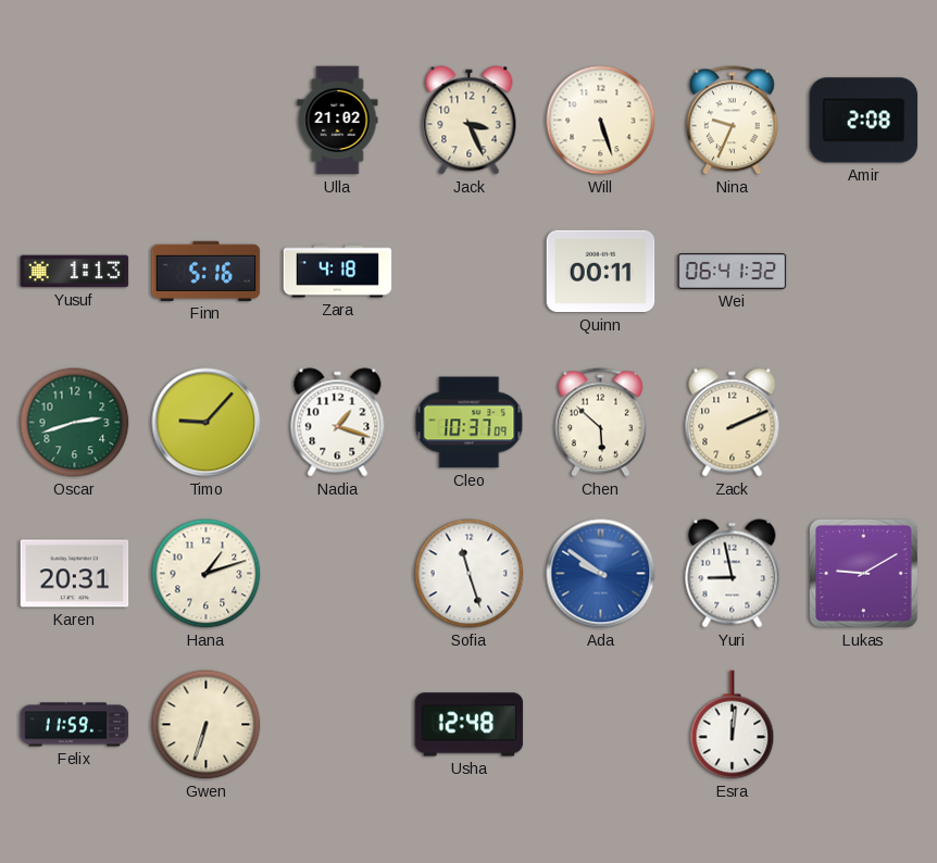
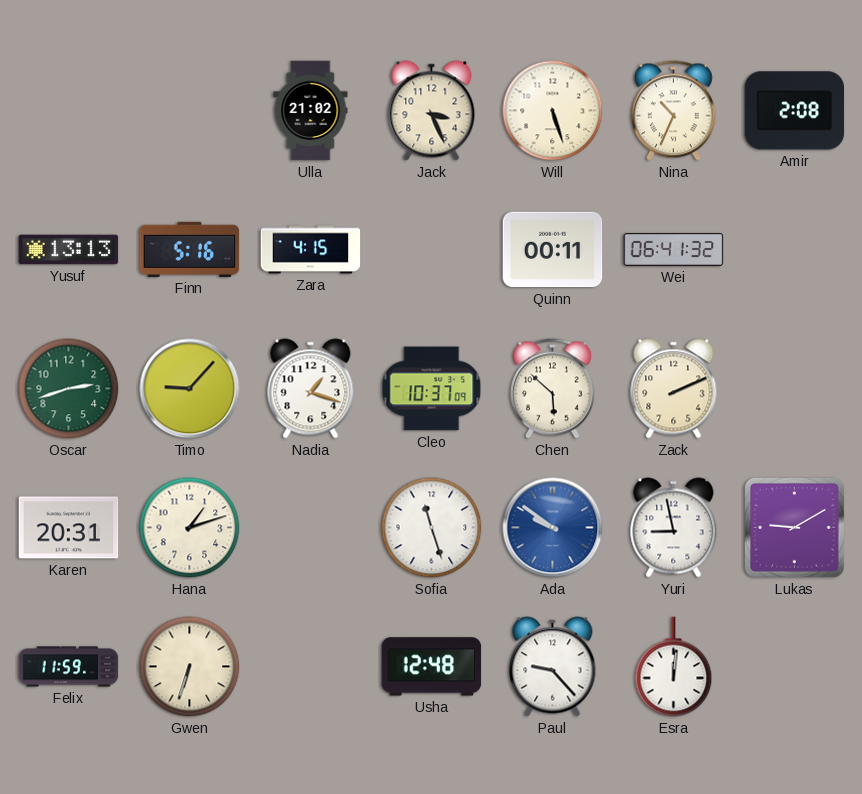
Nina: 9:34 -> 10:34
Yusuf: 1:13 -> 13:13
Zara: 4:18 -> 4:15
Paul: none -> 9:23
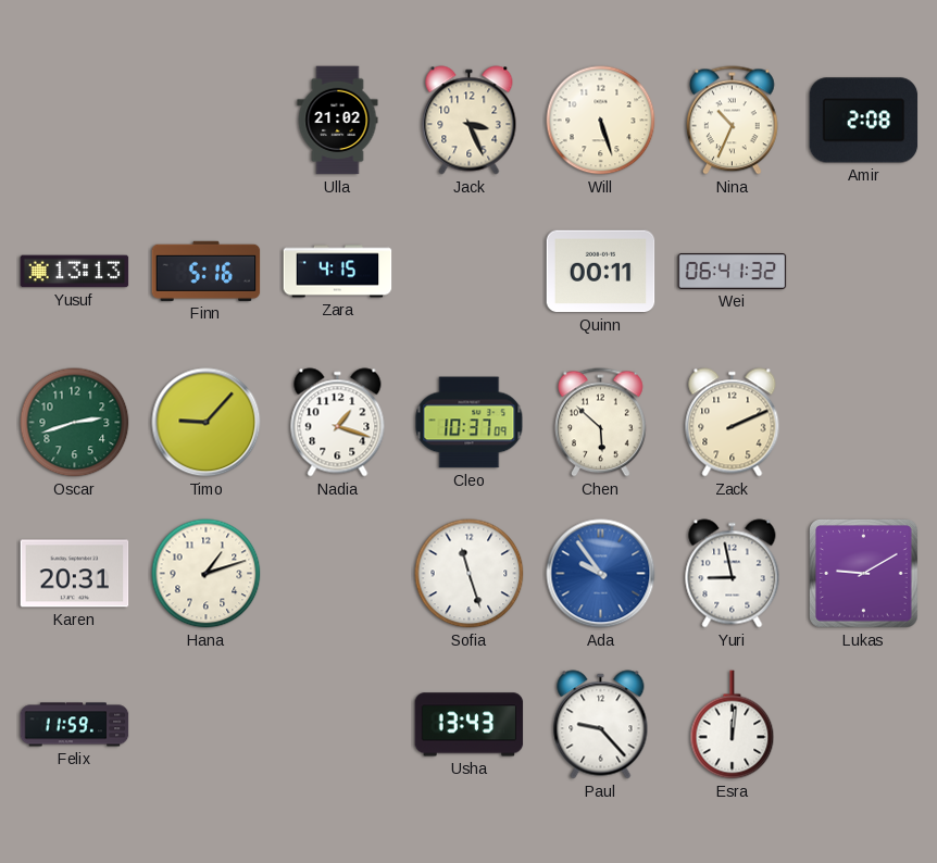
Ada: 9:51 -> 9:54
Gwen: 6:33 -> none
Usha: 12:48 -> 13:43
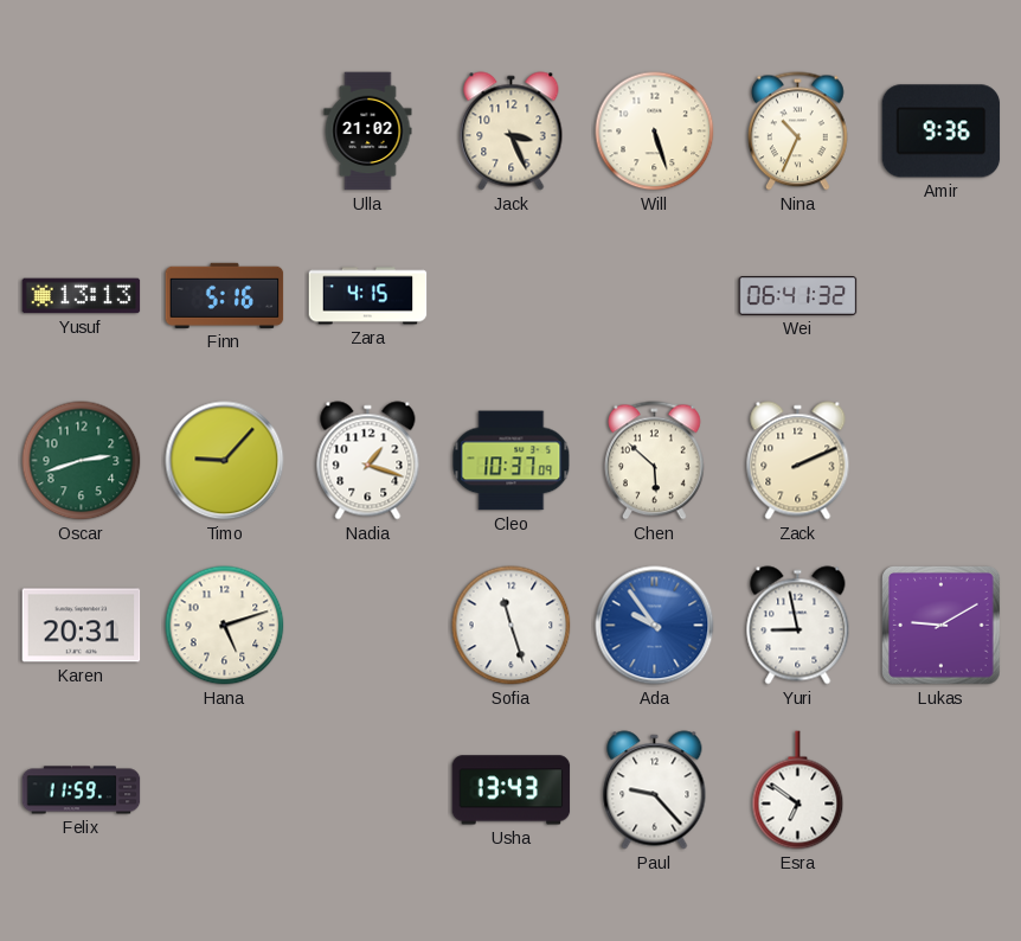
Amir: 2:08 -> 9:36
Quinn: 00:11 -> none
Hana: 1:12 -> 5:12
Esra: 12:01 -> 6:51
